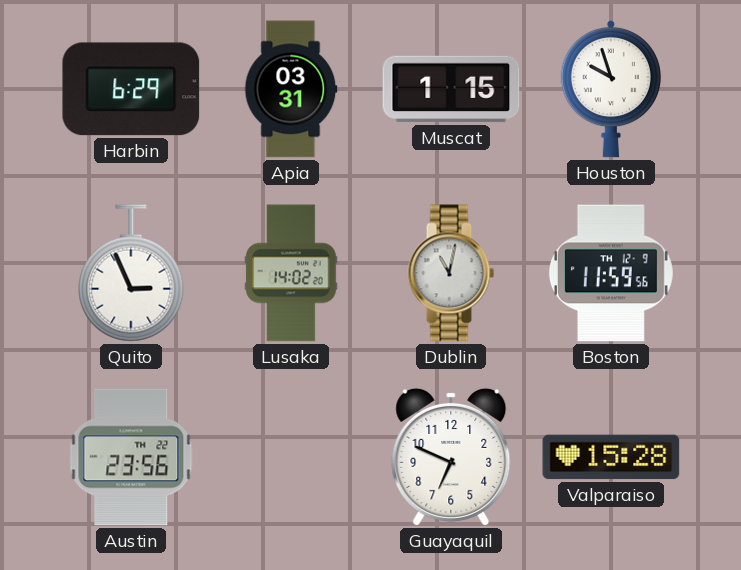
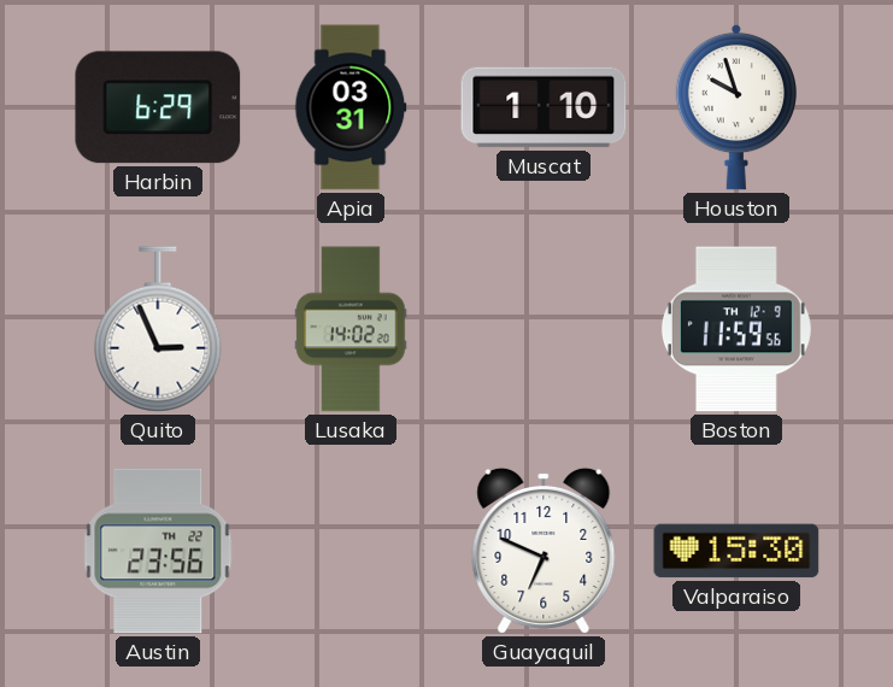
Muscat: 1:15 -> 1:10
Dublin: 11:02 -> none
Valparaiso: 15:28 -> 15:30
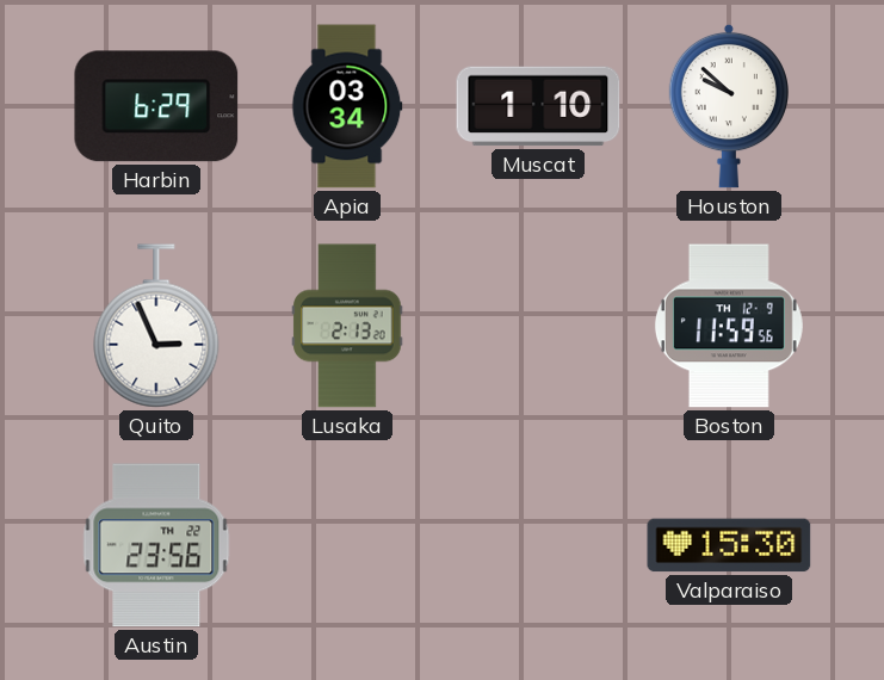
Apia: 03:31 -> 03:34
Houston: 9:57 -> 9:52
Lusaka: 14:02 -> 2:13
Guayaquil: 6:49 -> none
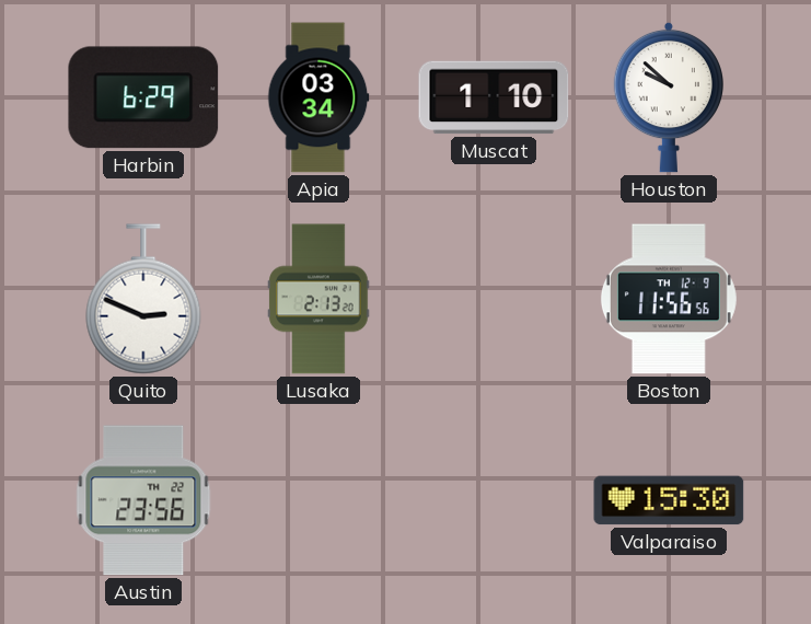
Quito: 2:56 -> 2:49
Boston: 11:59 -> 11:56
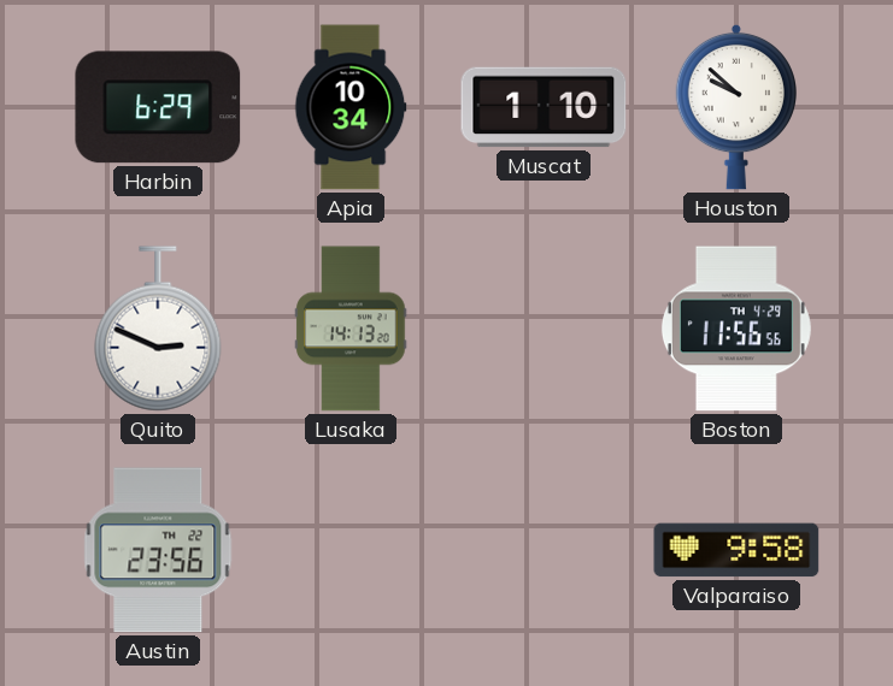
Apia: 03:34 -> 10:34
Lusaka: 2:13 -> 14:13
Boston date: TH 12-9 -> TH 4-29
Valparaiso: 15:30 -> 9:58
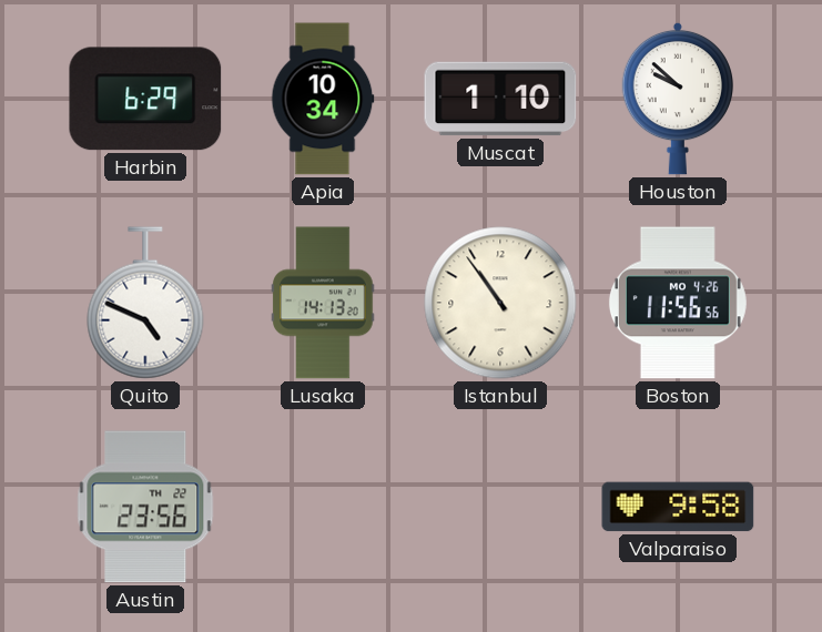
Quito: 2:49 -> 4:49
Istanbul: none -> 10:54
Boston date: TH 4-29 -> MO 4-26
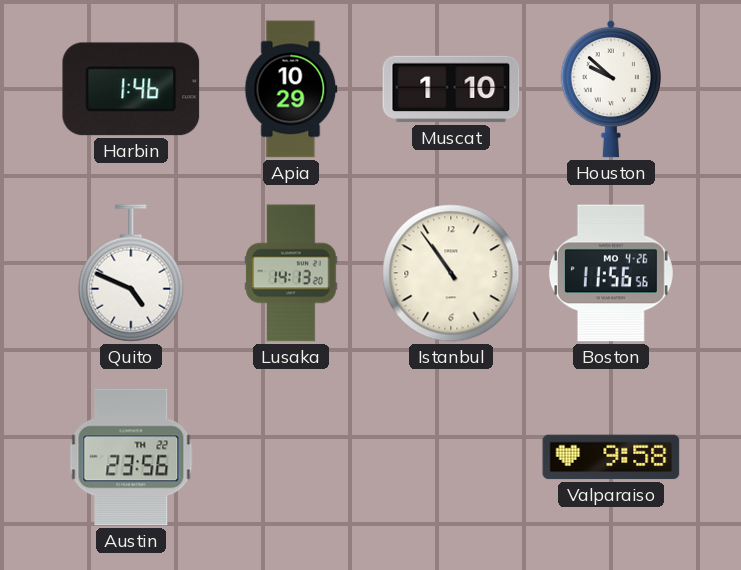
Harbin: 6:29 -> 1:46
Apia: 10:34 -> 10:29
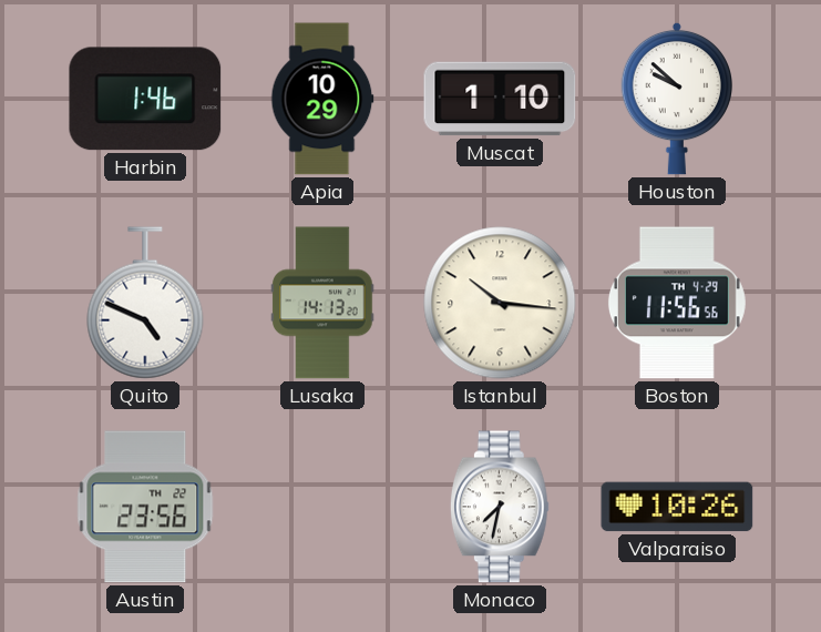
Istanbul: 10:54 -> 10:16
Boston date: MO 4-26 -> TH 4-29
Monaco: none -> 7:32
Valparaiso: 9:58 -> 10:26
